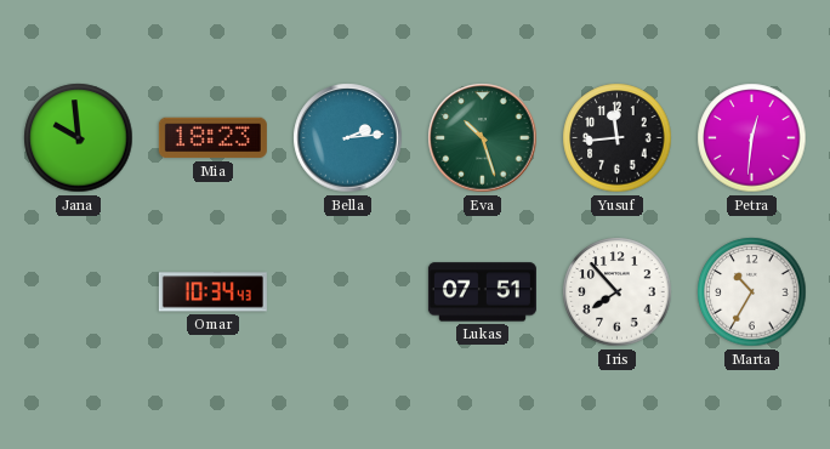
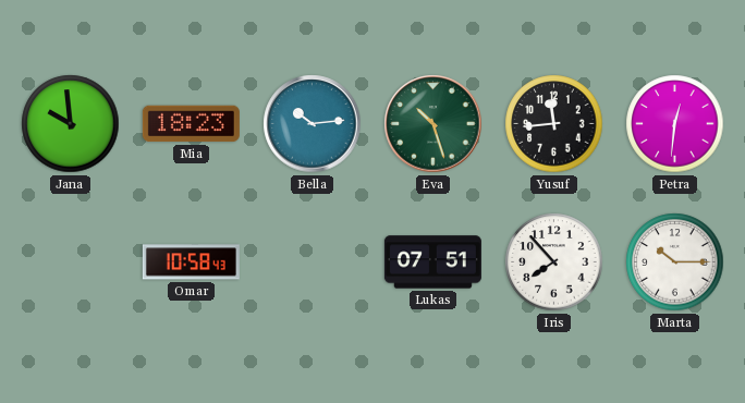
Bella: 2:14 -> 10:14
Omar: 10:34 -> 10:58
Marta: 10:35 -> 10:15
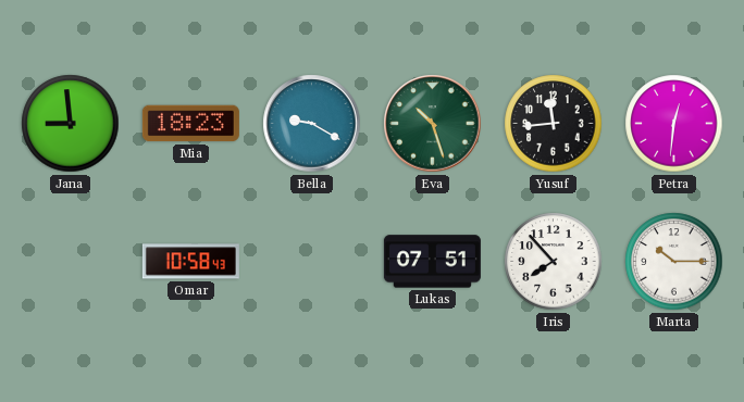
Jana: 9:59 -> 8:59
Bella: 10:14 -> 9:20
